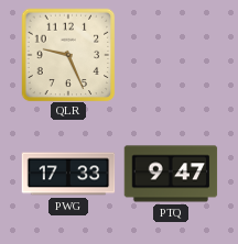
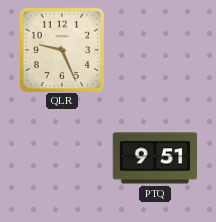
PWG: 17:33 -> none
PTQ: 9:47 -> 9:51
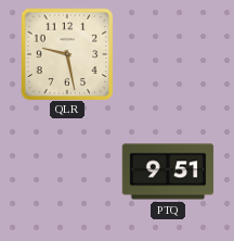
QLR: 9:26 -> 9:28
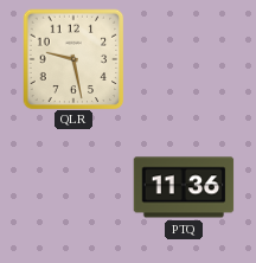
PTQ: 9:51 -> 11:36
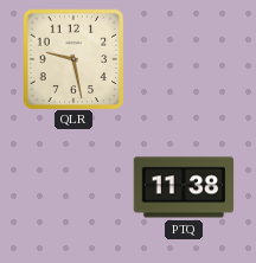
PTQ: 11:36 -> 11:38
